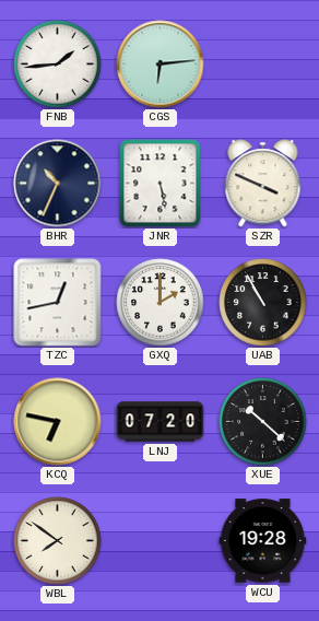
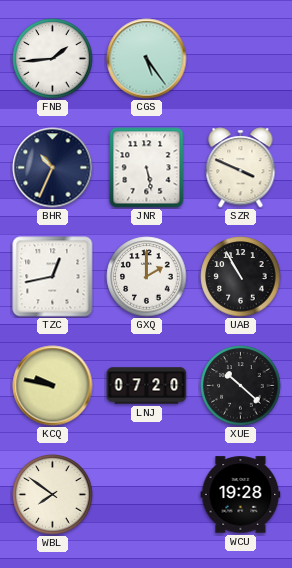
CGS: 6:14 -> 5:24
KCQ: 6:47 -> 9:47
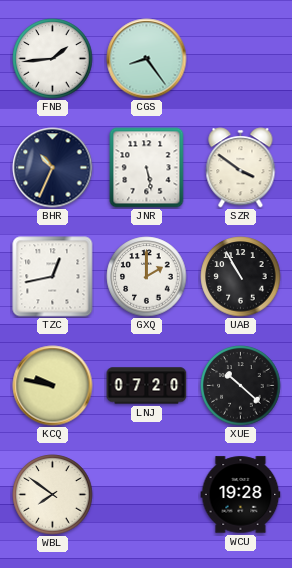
CGS: 5:24 -> 8:24
SZR: 3:49 -> 3:51
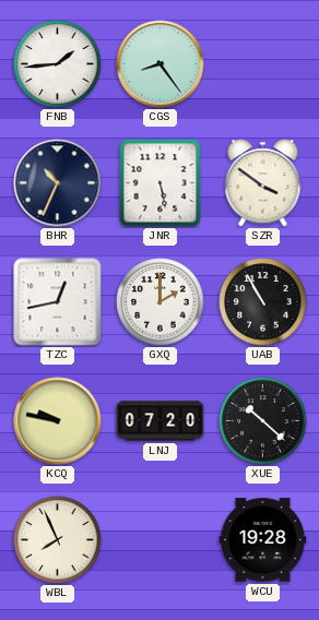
WBL: 7:51 -> 7:56
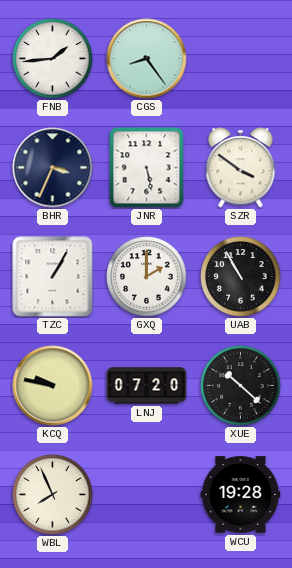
BHR: 10:34 -> 3:34
TZC: 12:43 -> 1:05
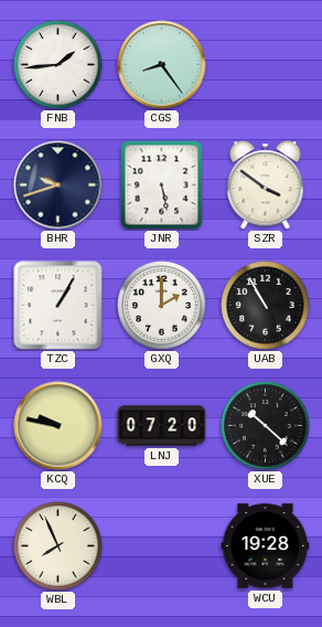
BHR: 3:34 -> 9:42
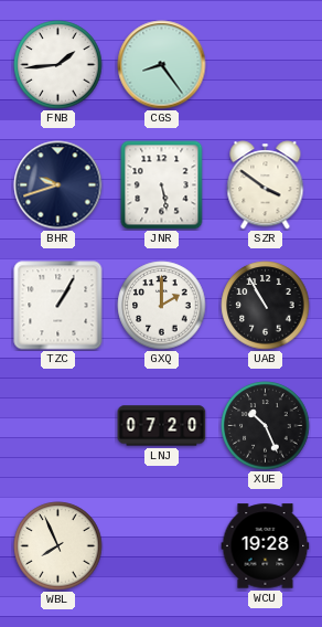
KCQ: 9:47 -> none
XUE: 10:22 -> 10:26
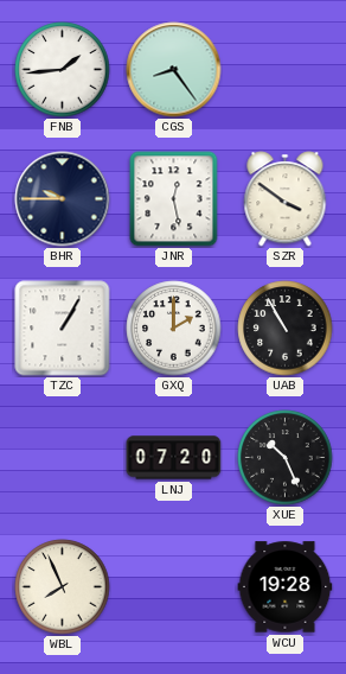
BHR: 9:42 -> 9:45
JNR: 5:28 -> 12:28
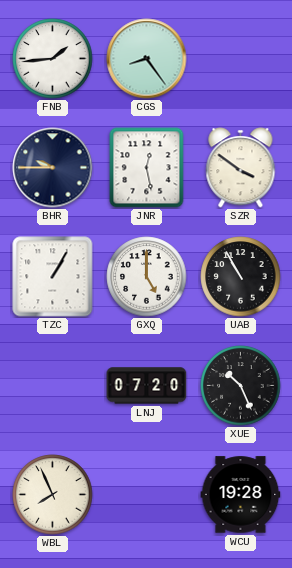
GXQ: 2:00 -> 5:00
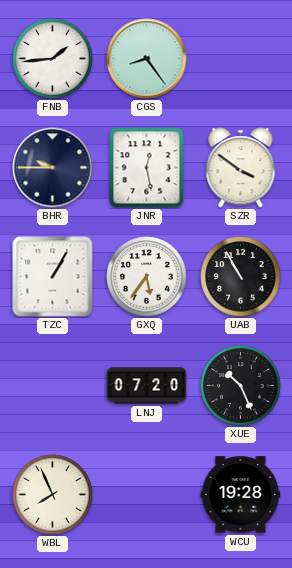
GXQ: 5:00 -> 5:36
